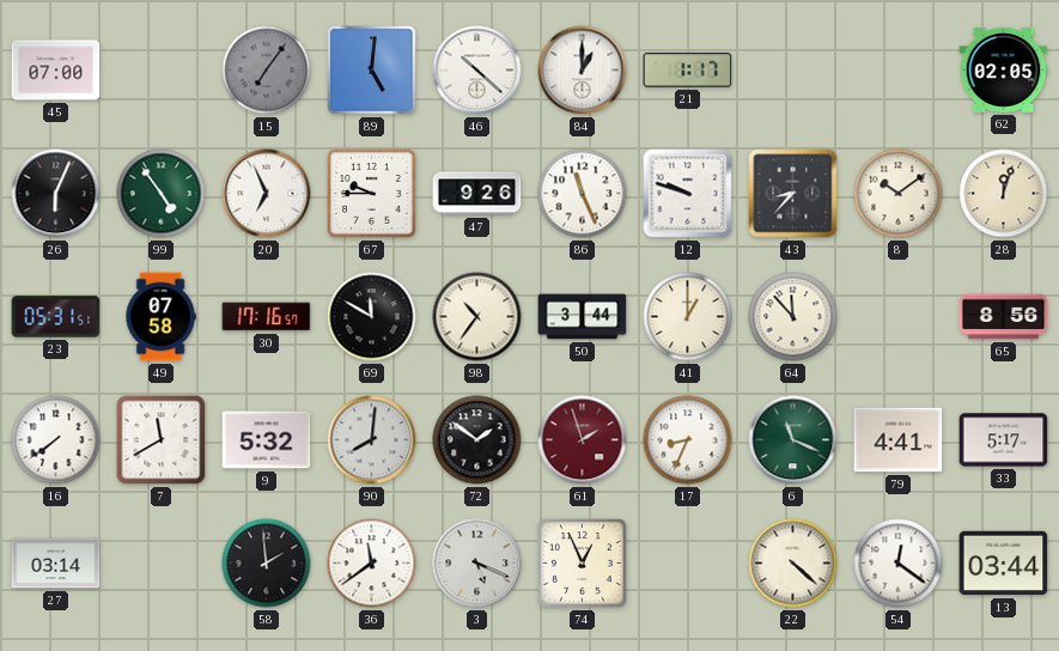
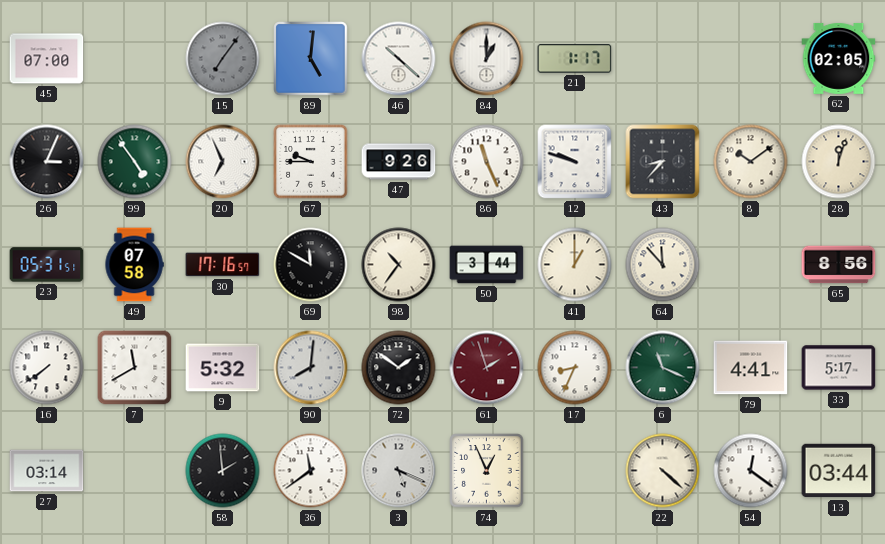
26: 6:04 -> 3:04
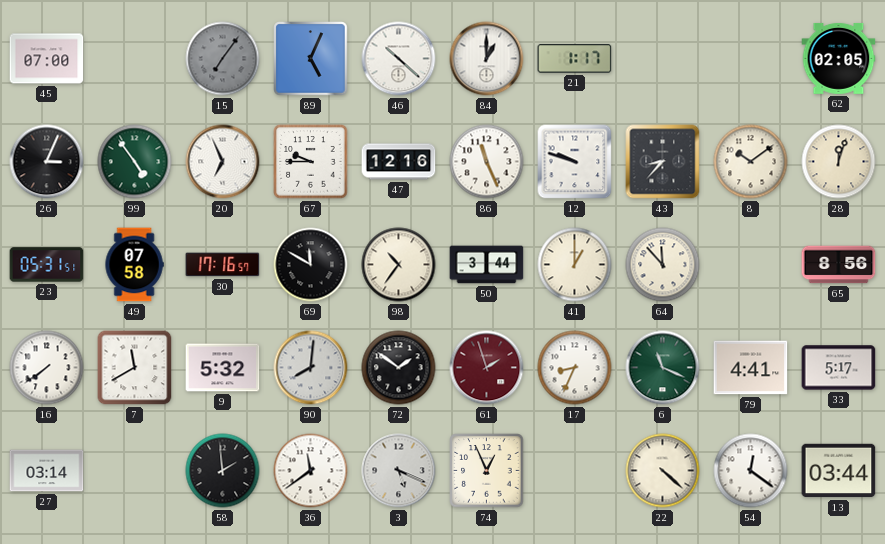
89: 5:01 -> 5:04
47: 9:26 -> 12:16
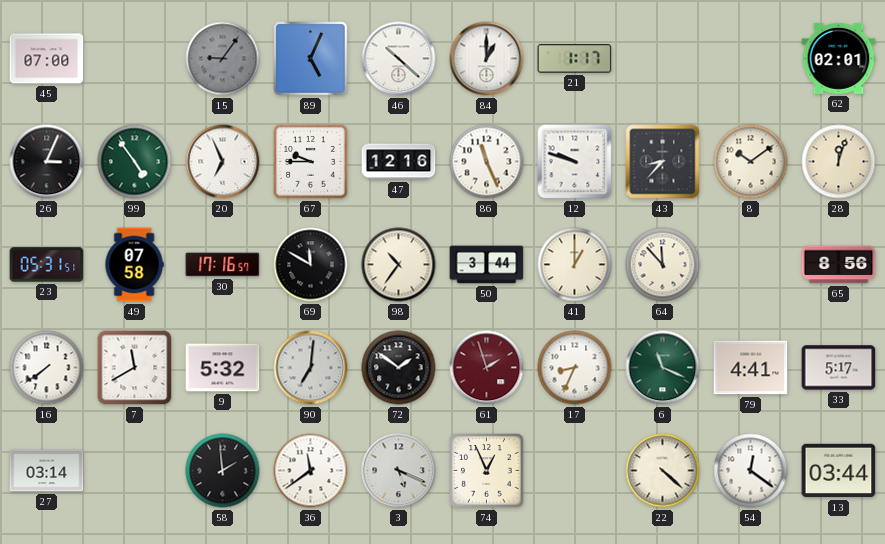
15: 7:06 -> 9:06
62: 02:05 -> 02:01
90: 8:01 -> 7:01
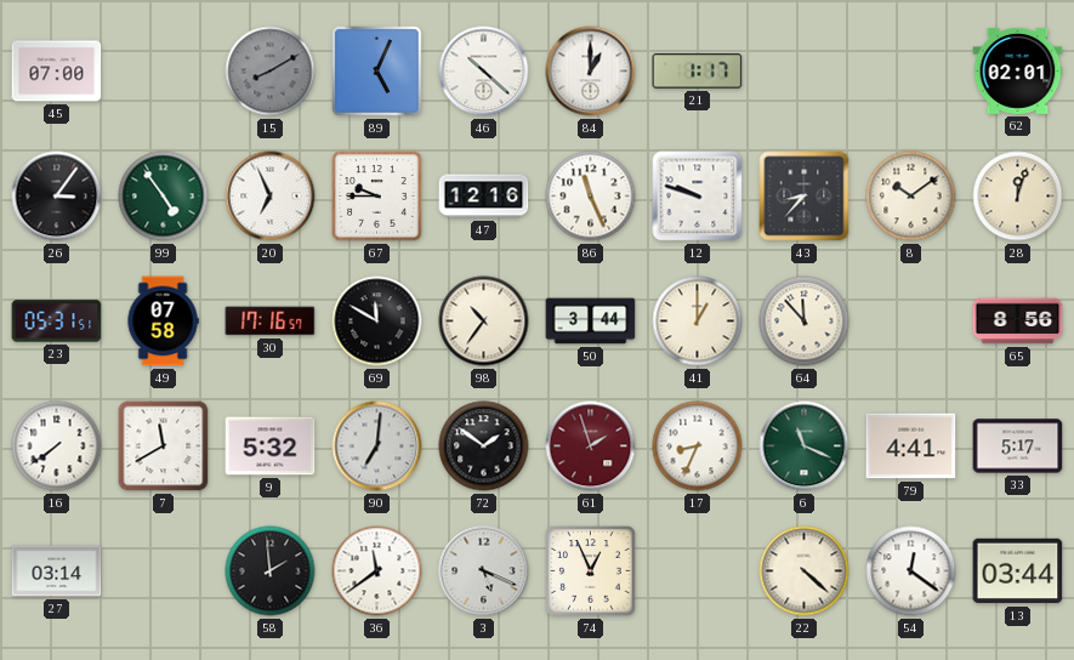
15: 9:06 -> 8:10
26: 3:04 -> 3:06
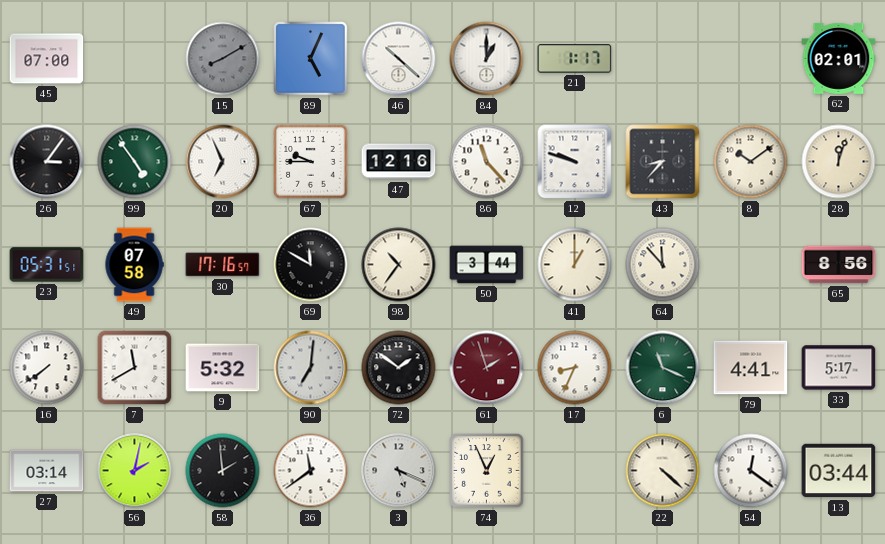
86: 11:26 -> 11:23
56: none -> 2:02
